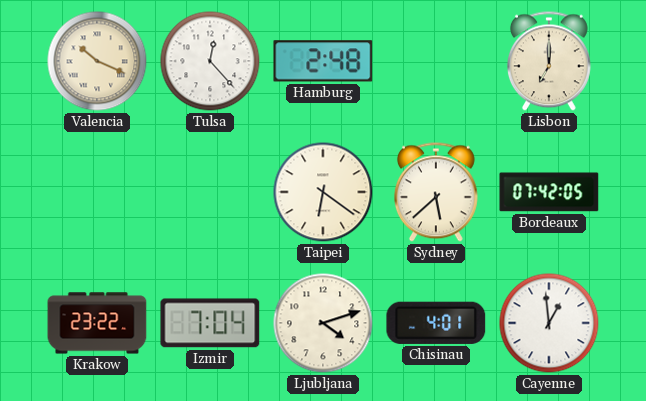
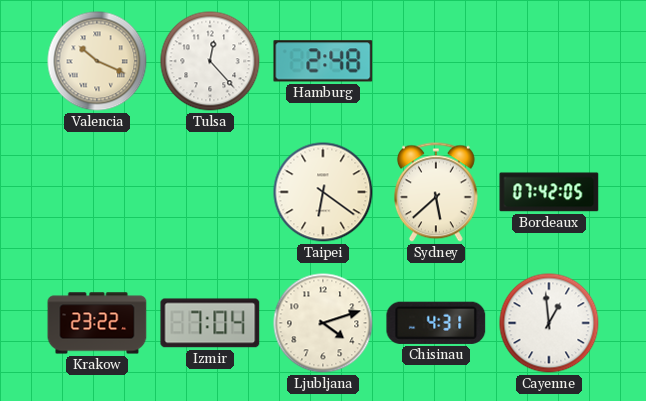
Lisbon: 7:00 -> none
Chisinau: 4:01 -> 4:31
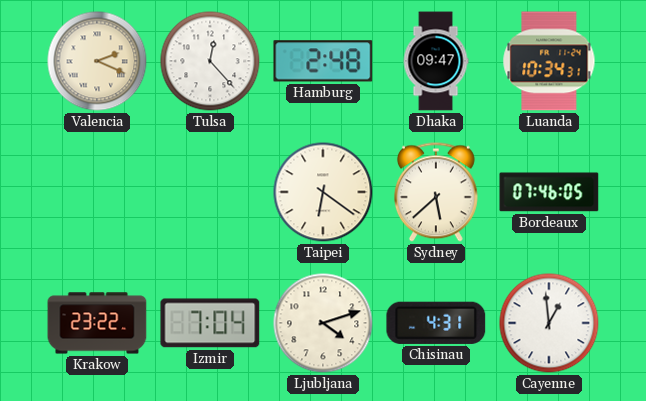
Valencia: 10:19 -> 2:19
Dhaka: none -> 09:47
Luanda: none -> 10:34
Bordeaux: 07:42 -> 07:46
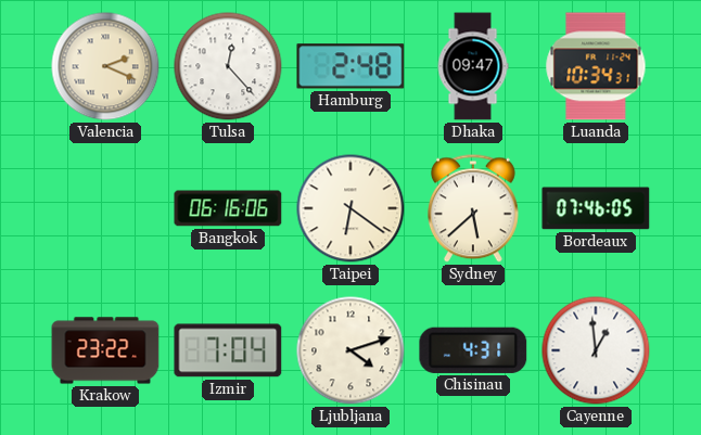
Bangkok: none -> 06:16
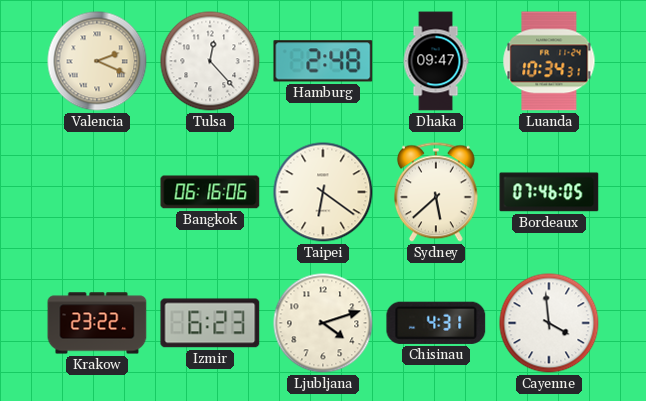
Izmir: 7:04 -> 6:23
Cayenne: 12:59 -> 3:59
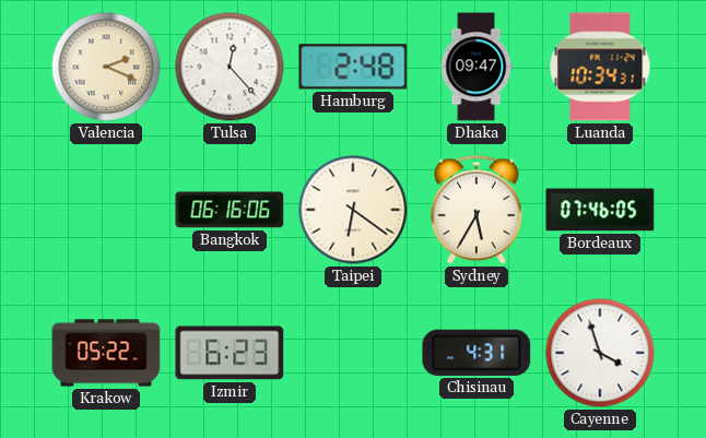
Sydney: 5:38 -> 5:35
Krakow: 23:22 -> 05:22
Ljubljana: 4:12 -> none
Cayenne: 3:59 -> 3:57
